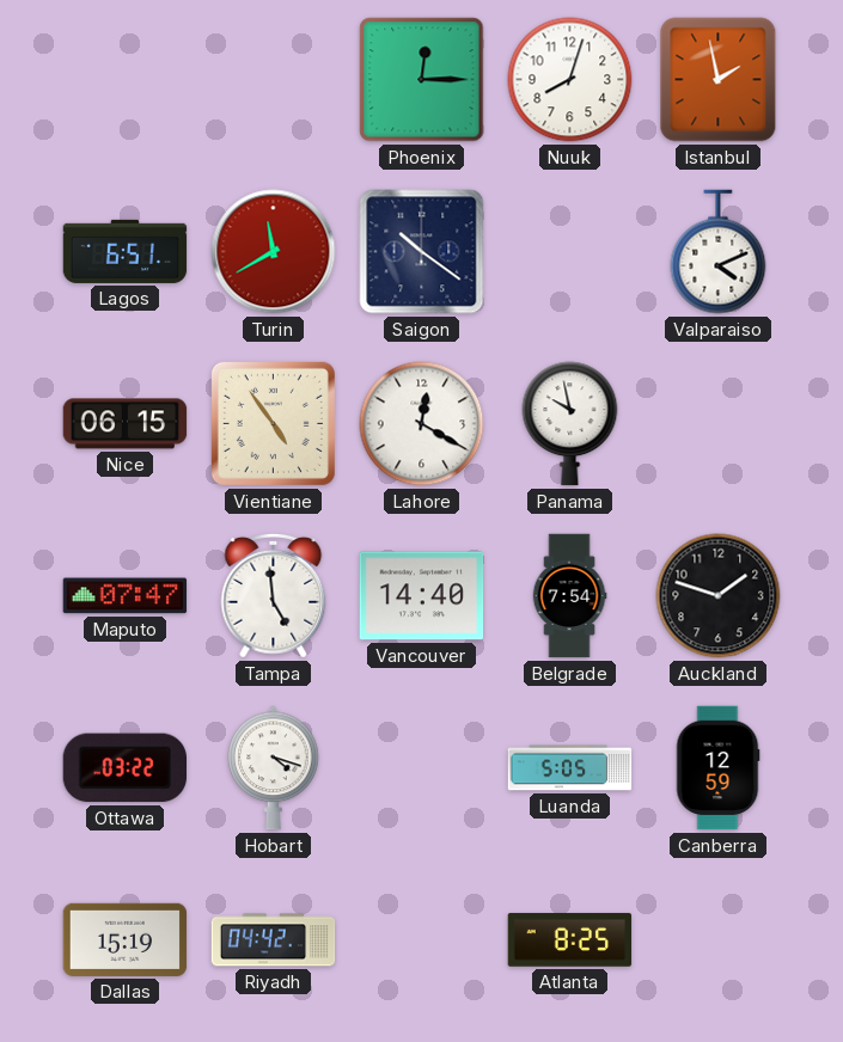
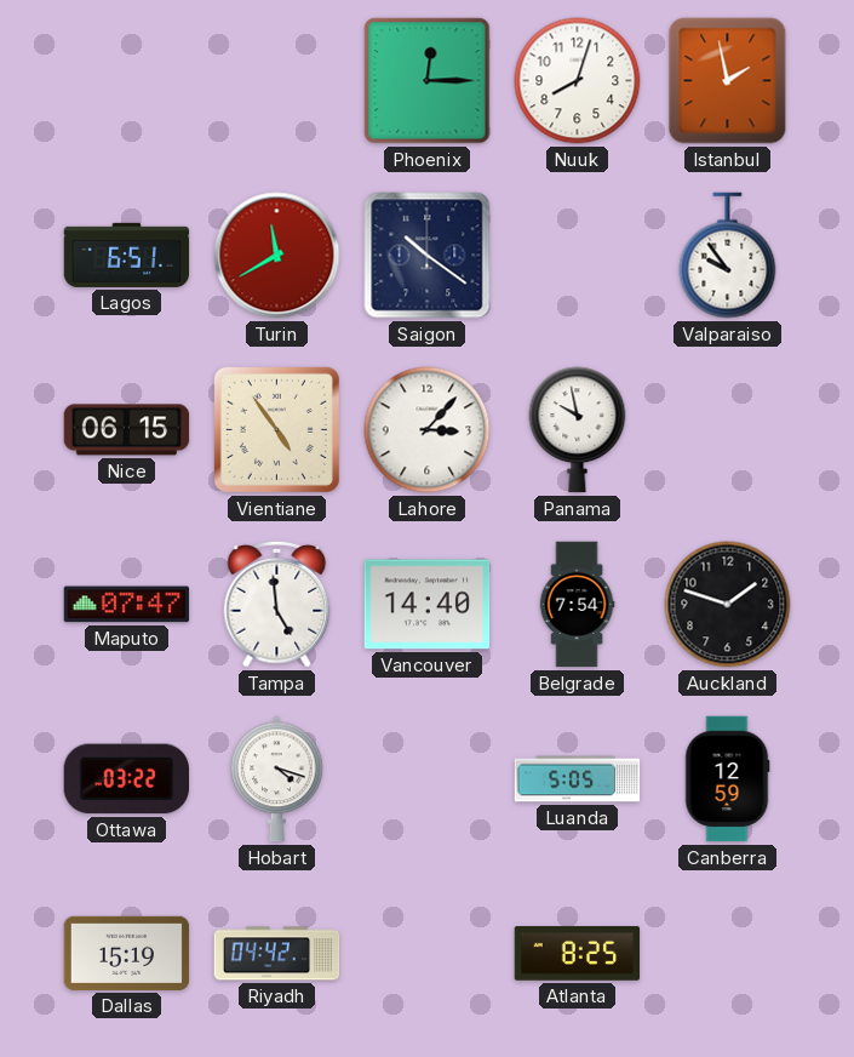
Valparaiso: 4:11 -> 9:54
Lahore: 12:20 -> 3:07
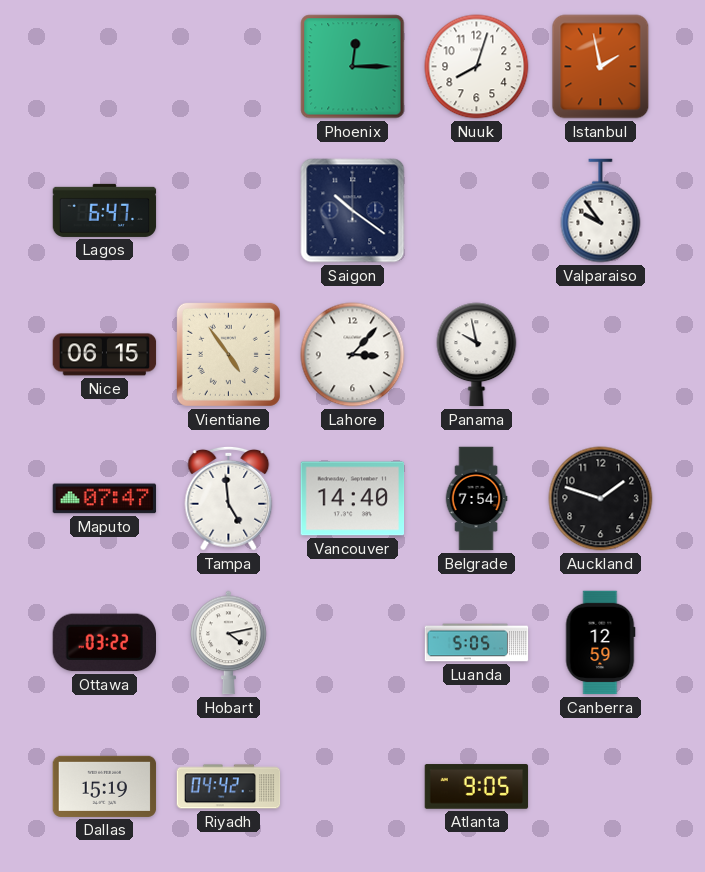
Lagos: 6:51 -> 6:47
Turin: 11:40 -> none
Hobart: 4:18 -> 4:13
Atlanta: 8:25 -> 9:05
